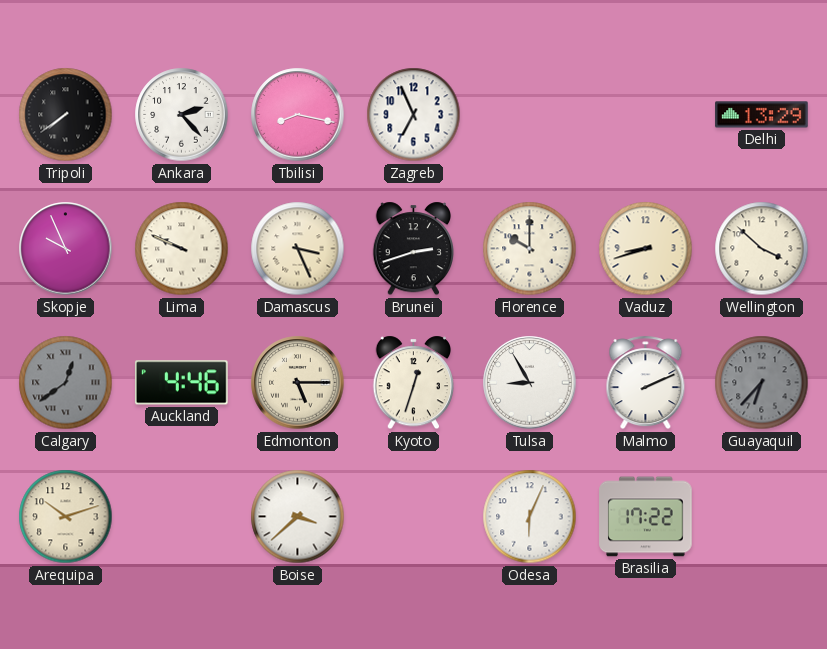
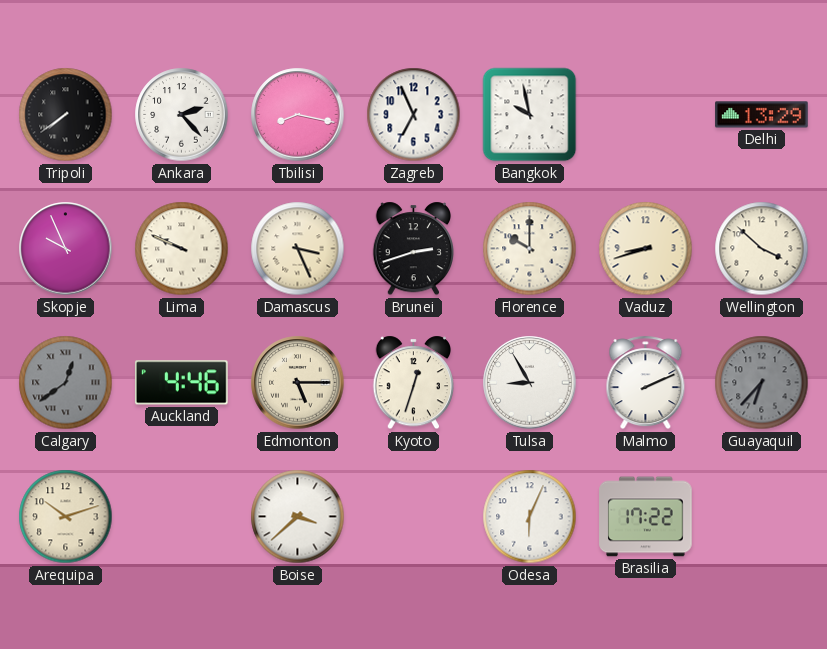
Bangkok: none -> 9:58
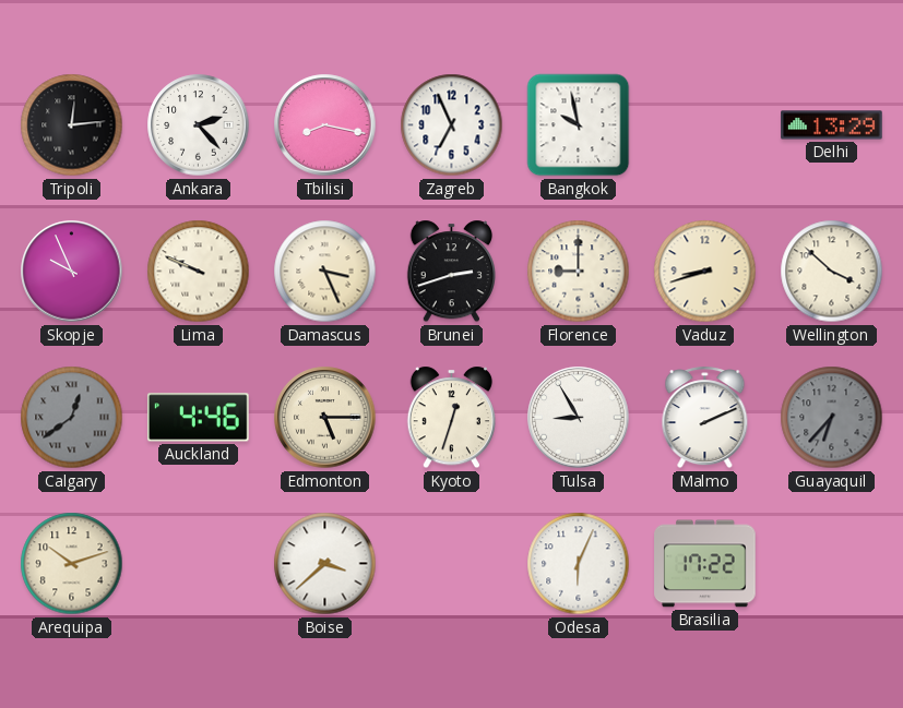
Tripoli: 7:39 -> 12:14
Florence: 10:00 -> 9:00
